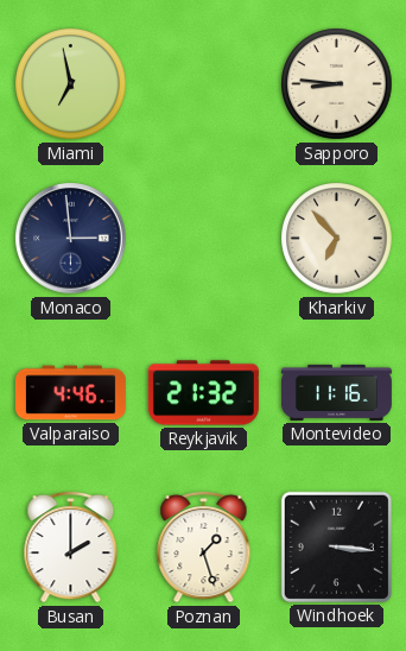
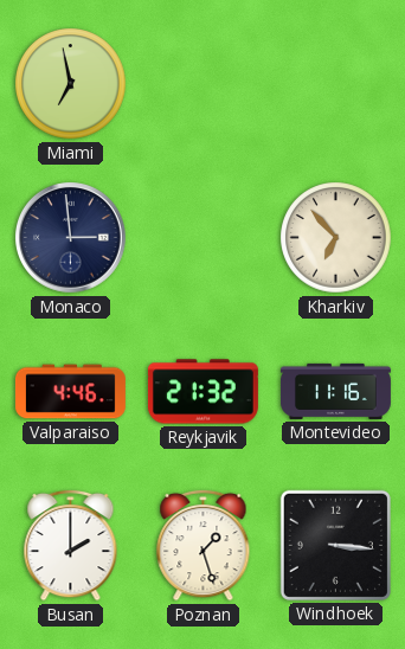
Sapporo: 8:46 -> none
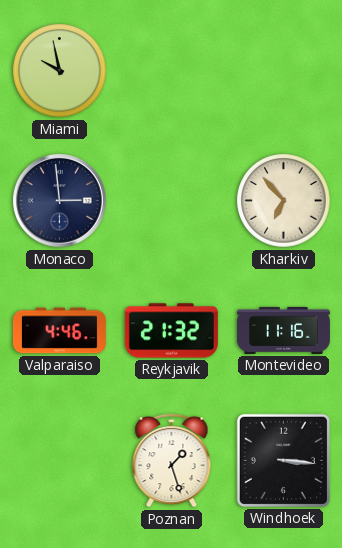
Miami: 6:58 -> 9:58
Busan: 2:00 -> none
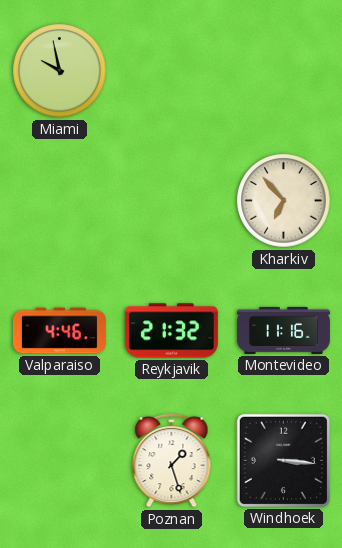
Monaco: 2:59 -> none
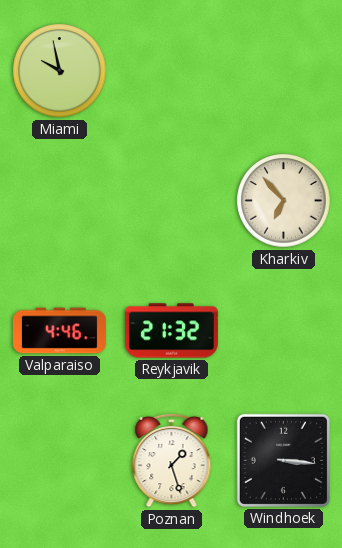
Montevideo: 11:16 -> none
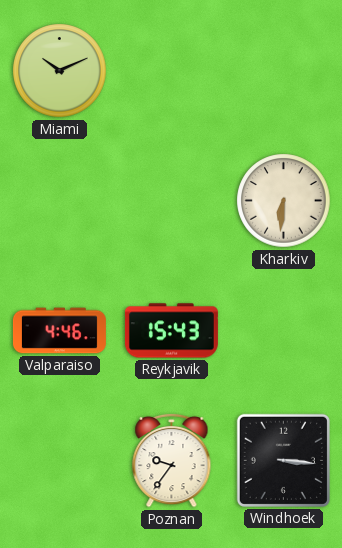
Miami: 9:58 -> 10:11
Kharkiv: 6:53 -> 6:31
Reykjavik: 21:32 -> 15:43
Poznan: 1:27 -> 9:36
